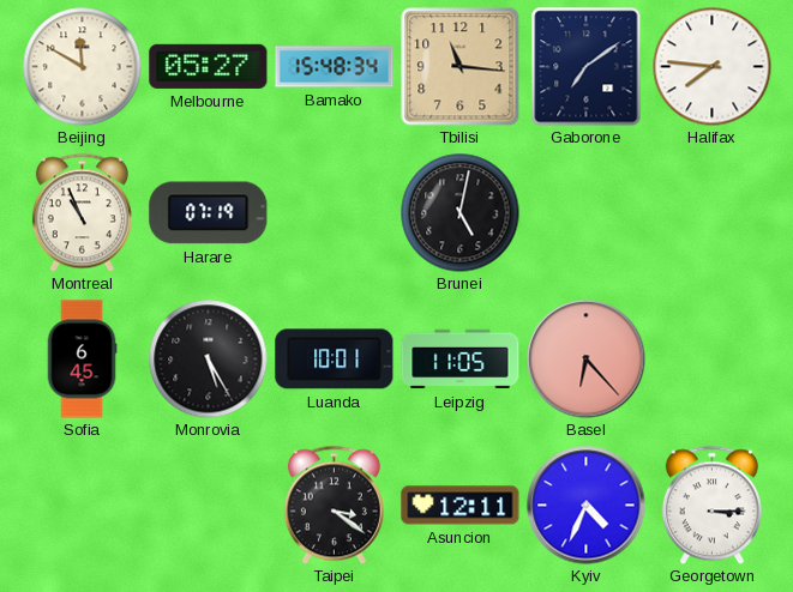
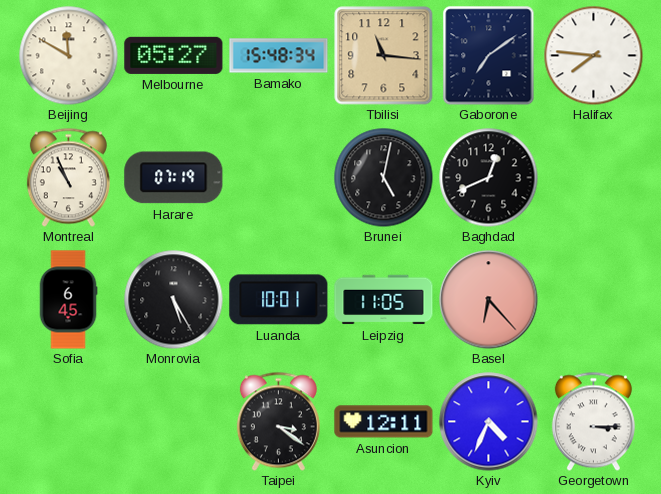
Baghdad: none -> 12:41
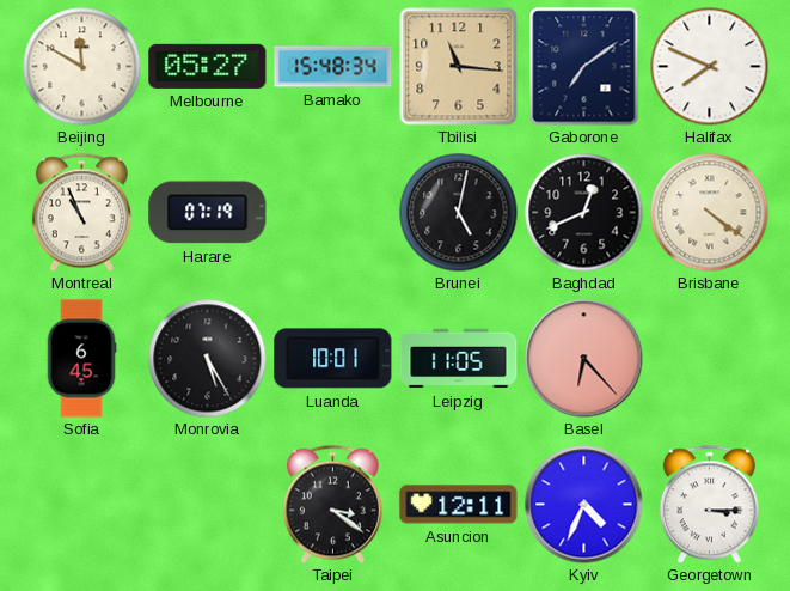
Halifax: 7:46 -> 7:49
Brisbane: none -> 4:21
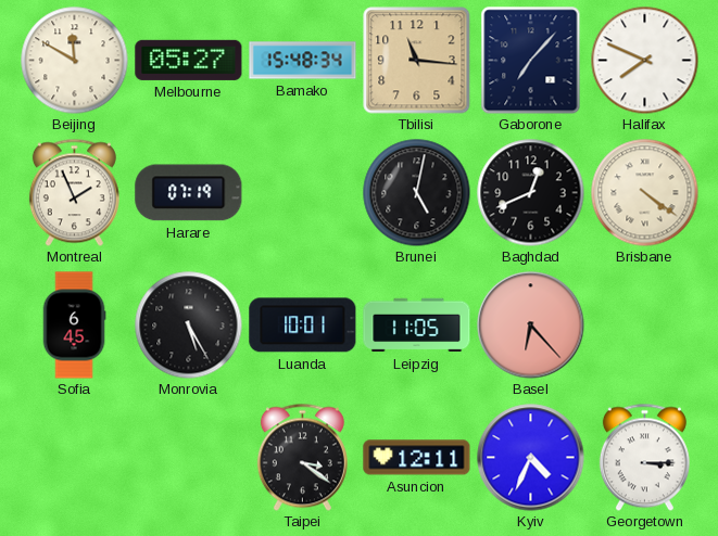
Gaborone: 7:09 -> 7:07
Montreal: 10:56 -> 1:56
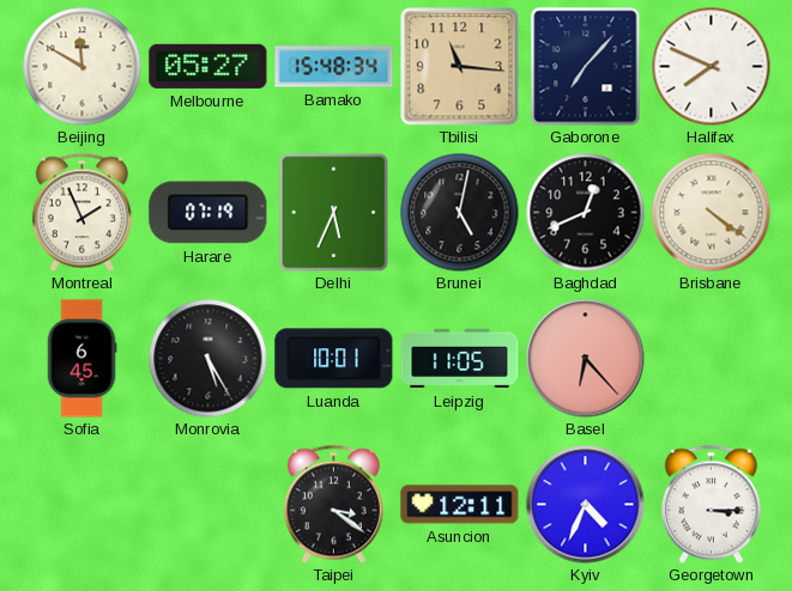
Delhi: none -> 5:34
